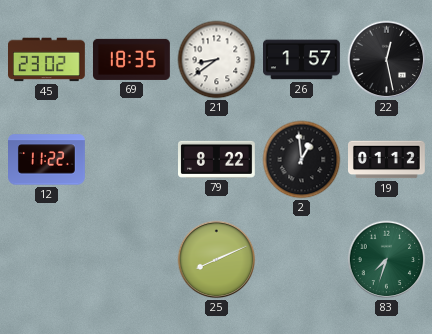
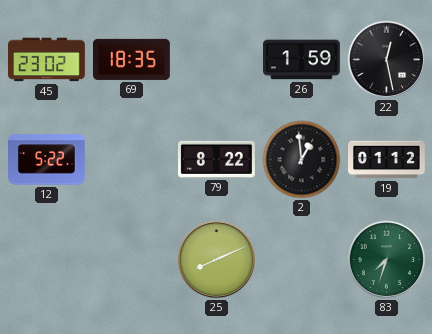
21: 8:39 -> none
26: 1:57 -> 1:59
12: 11:22 -> 5:22
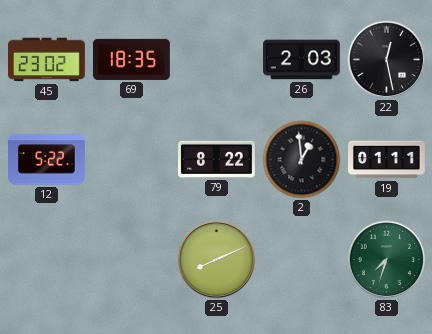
26: 1:59 -> 2:03
19: 01:12 -> 01:11
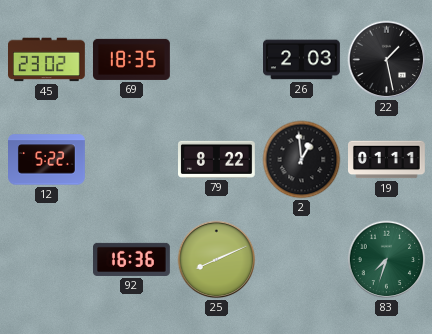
22: 12:28 -> 1:28
92: none -> 16:36
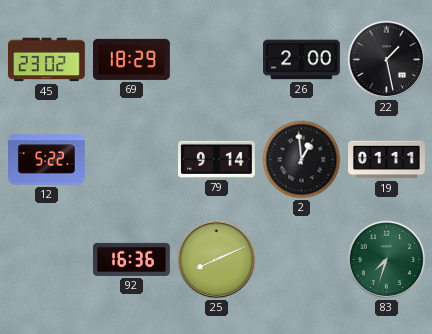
69: 18:35 -> 18:29
26: 2:03 -> 2:00
79: 8:22 -> 9:14
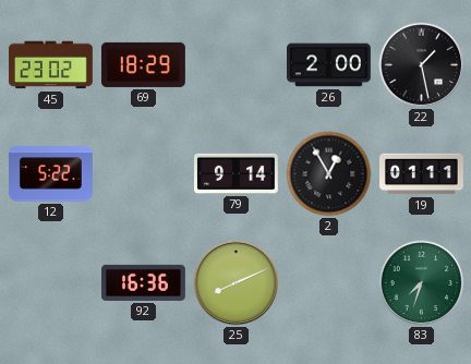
2: 12:59 -> 12:55
